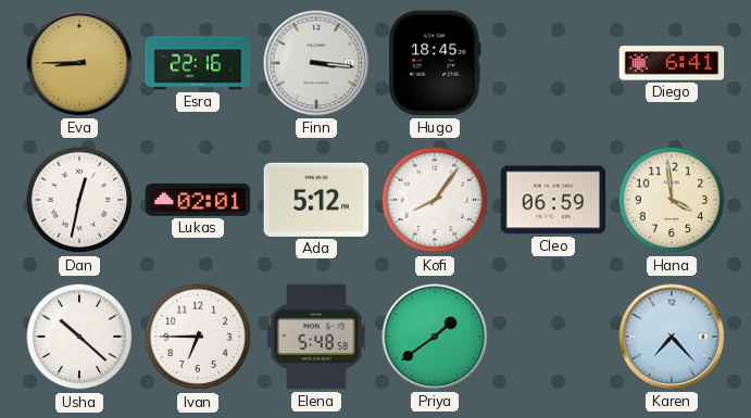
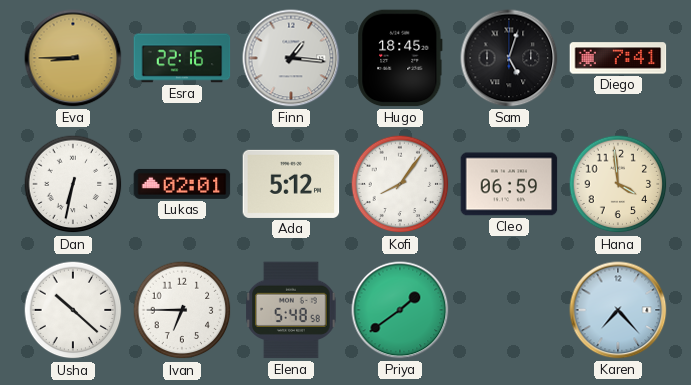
Finn: 3:16 -> 1:16
Sam: none -> 5:03
Diego: 6:41 -> 7:41
Dan: 12:32 -> 6:32
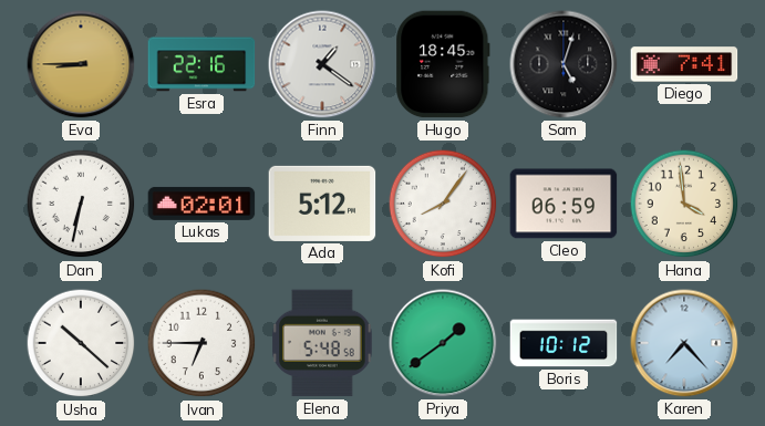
Finn: 1:16 -> 1:21
Boris: none -> 10:12
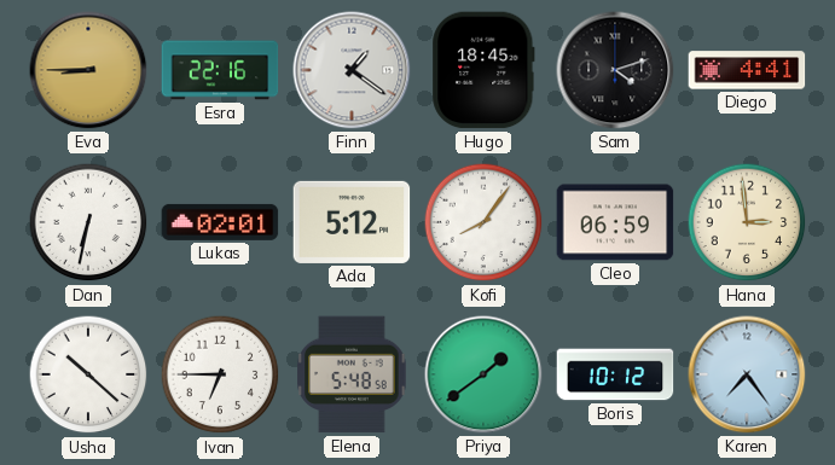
Sam: 5:03 -> 4:12
Diego: 7:41 -> 4:41
Hana: 3:59 -> 2:59
Karen: 7:23 -> 7:24
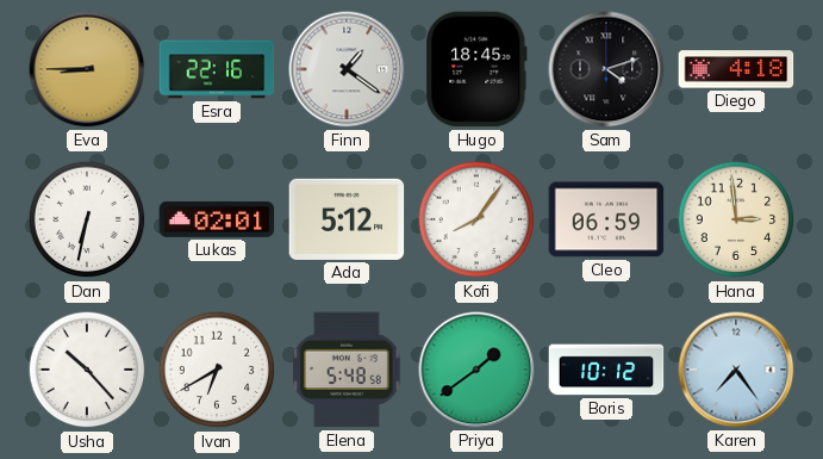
Diego: 4:41 -> 4:18
Usha: 10:22 -> 10:23
Ivan: 6:45 -> 6:40
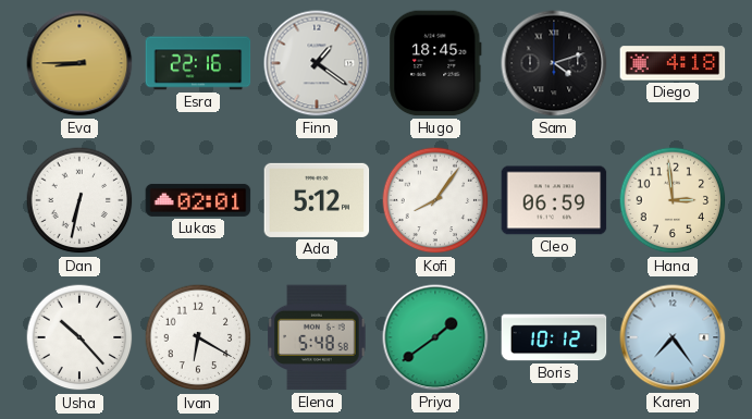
Ivan: 6:40 -> 6:20
